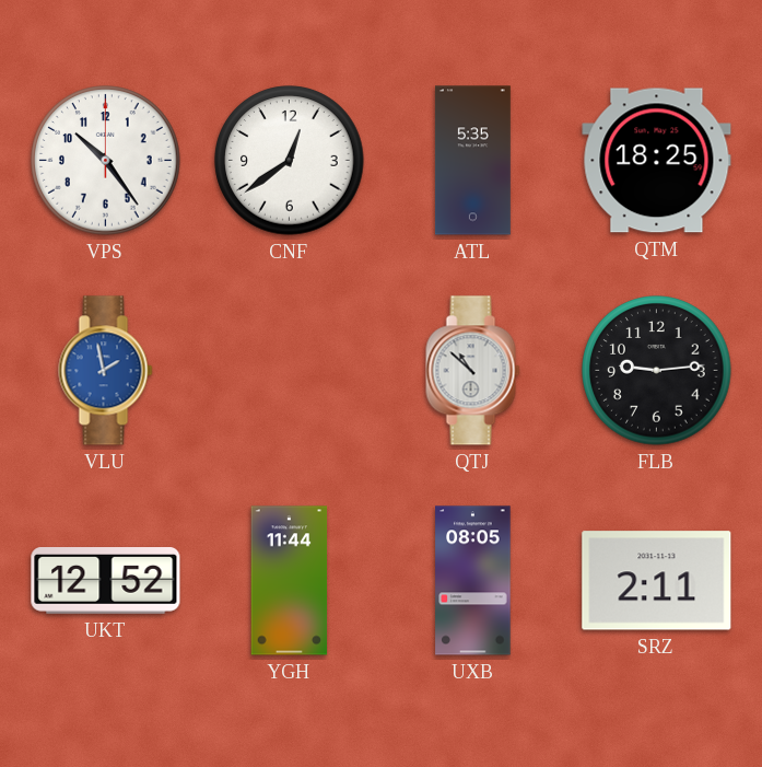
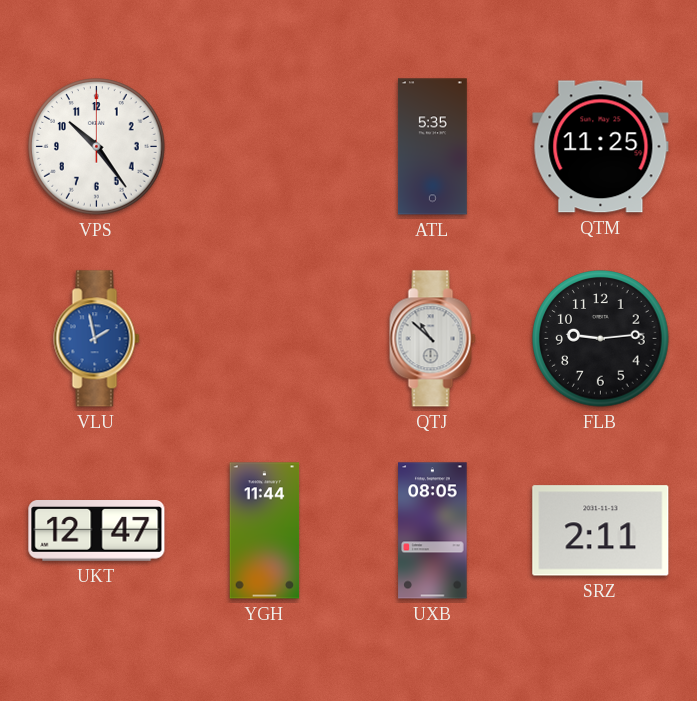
CNF: 12:39 -> none
QTM: 18:25 -> 11:25
UKT: 12:52 -> 12:47
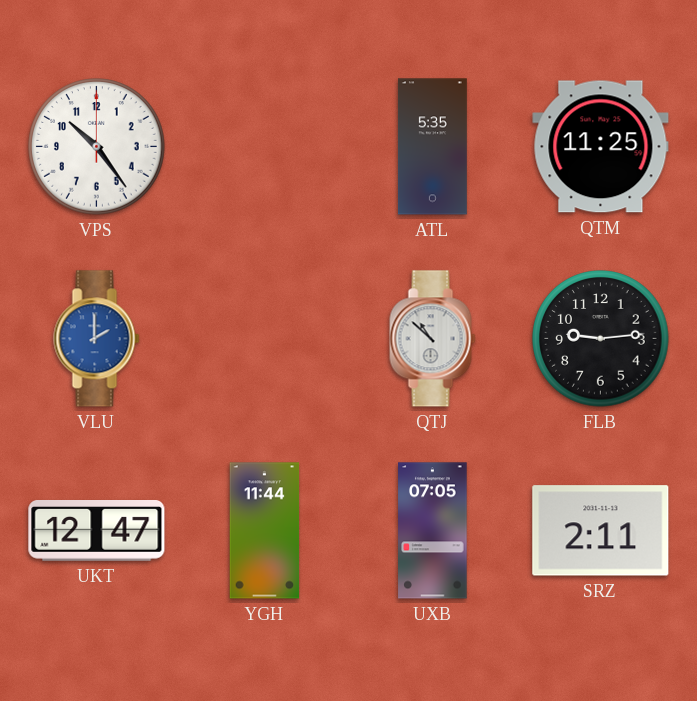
VLU: 1:58 -> 2:00
UXB: 08:05 -> 07:05
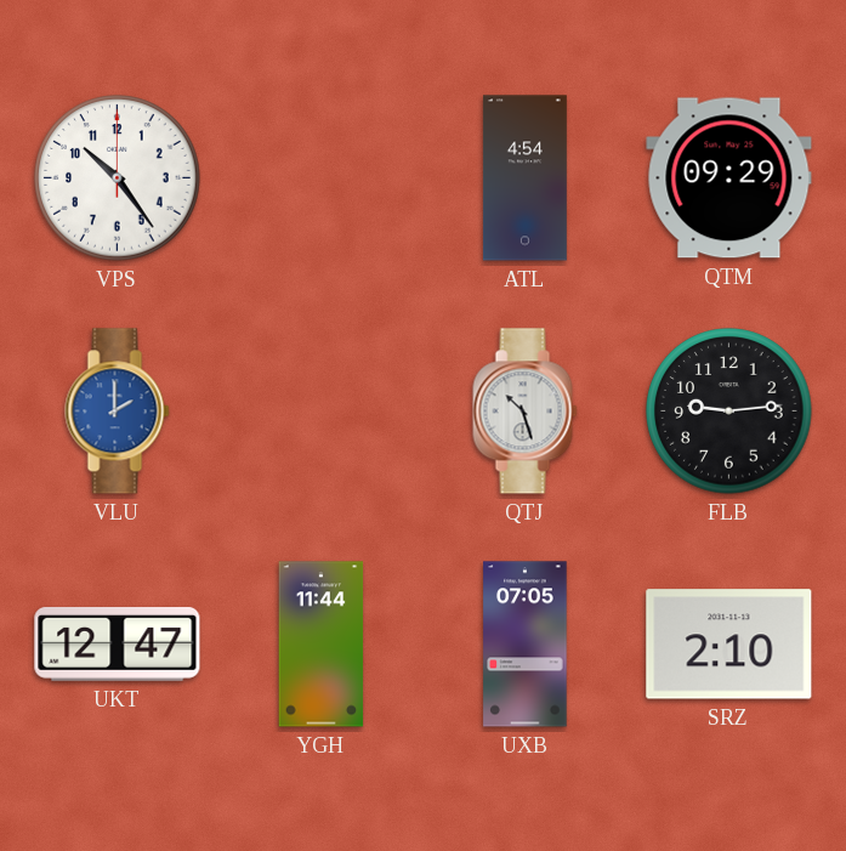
ATL: 5:35 -> 4:54
QTM: 11:25 -> 09:29
QTJ: 10:52 -> 10:27
SRZ: 2:11 -> 2:10
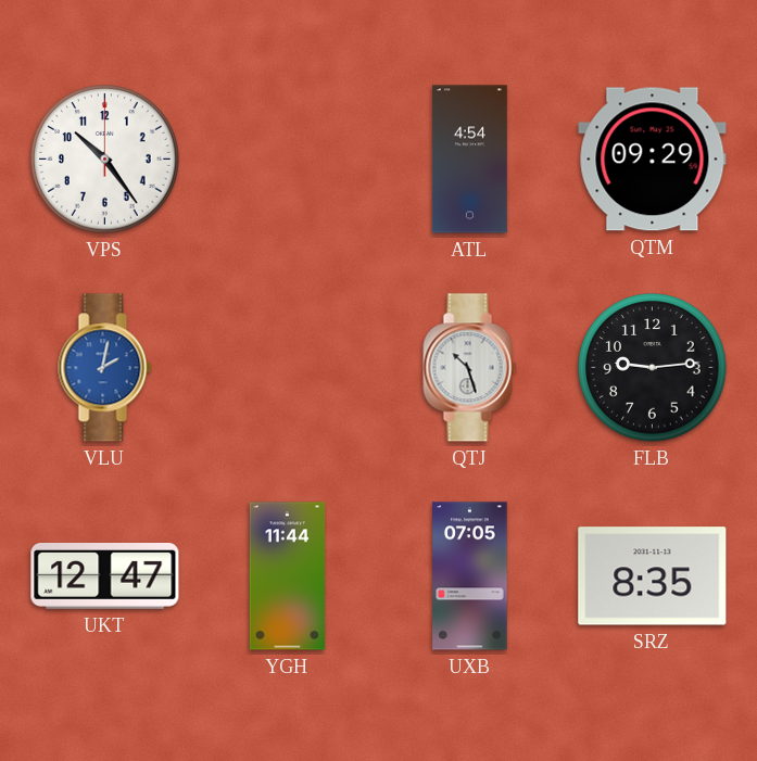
VLU: 2:00 -> 2:02
SRZ: 2:10 -> 8:35
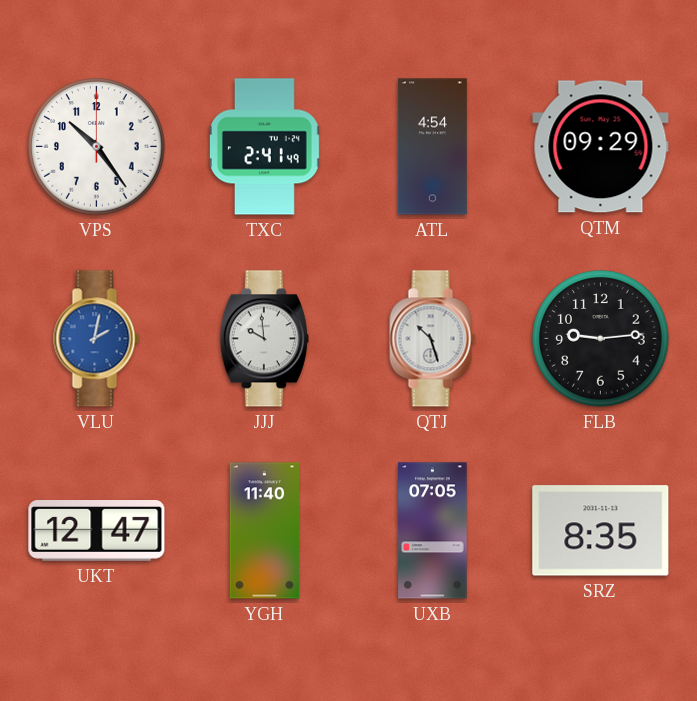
TXC: none -> 2:41
JJJ: none -> 9:59
YGH: 11:44 -> 11:40
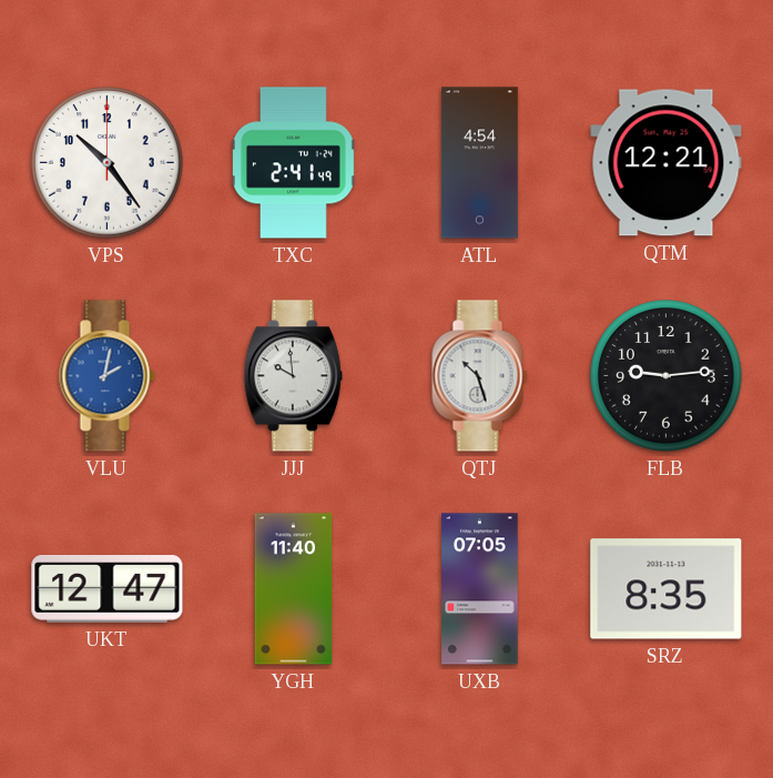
QTM: 09:29 -> 12:21
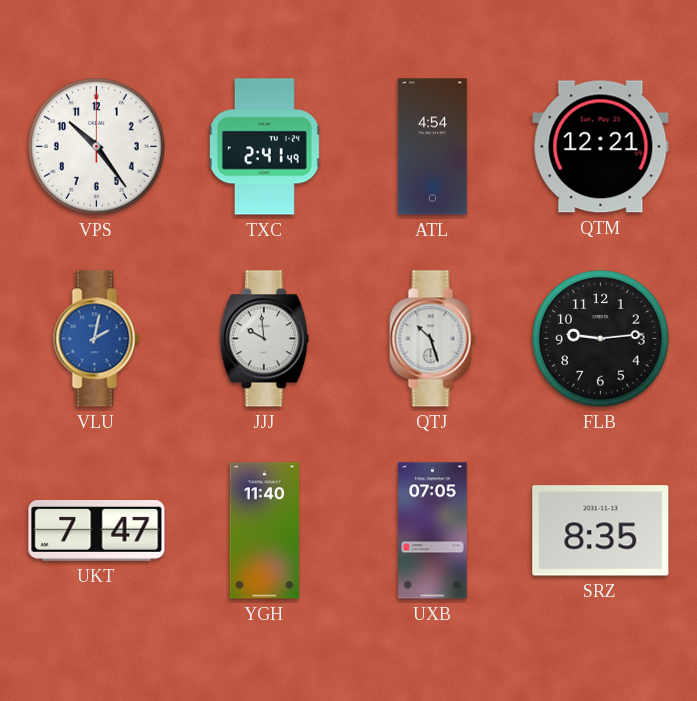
UKT: 12:47 -> 7:47
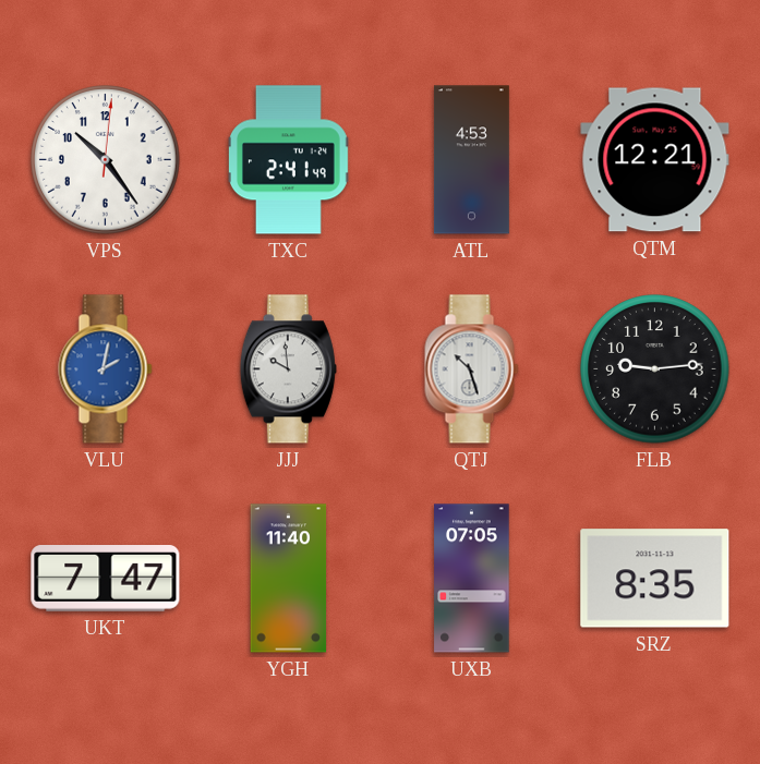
VPS: 10:24:00 -> 10:24:01
ATL: 4:54 -> 4:53
